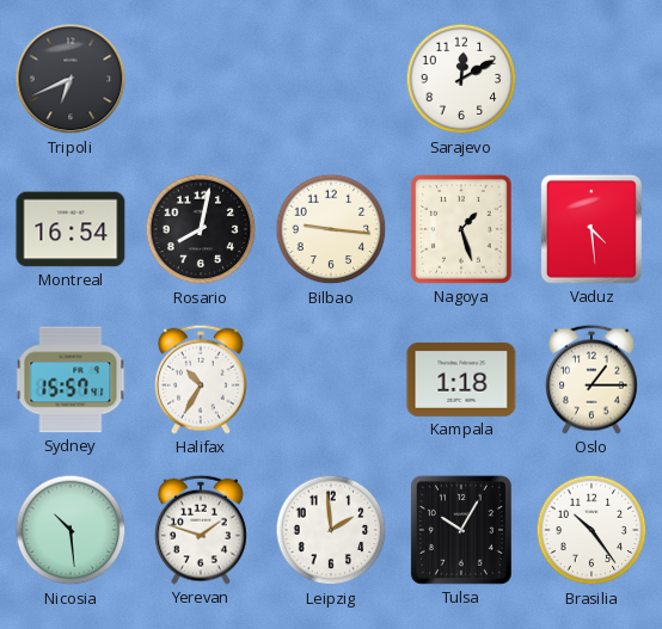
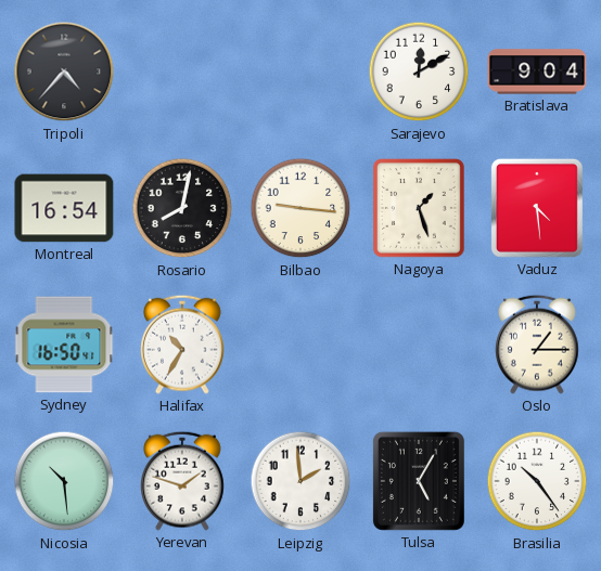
Tripoli: 6:41 -> 4:37
Bratislava: none -> 9:04
Sydney: 15:57 -> 16:50
Kampala: 1:18 -> none
Tulsa: 10:05 -> 5:05
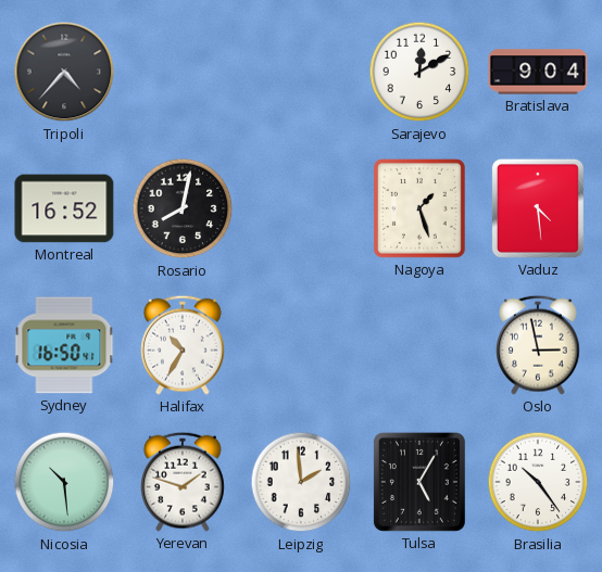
Montreal: 16:54 -> 16:52
Bilbao: 9:16 -> none
Oslo: 1:15 -> 2:58
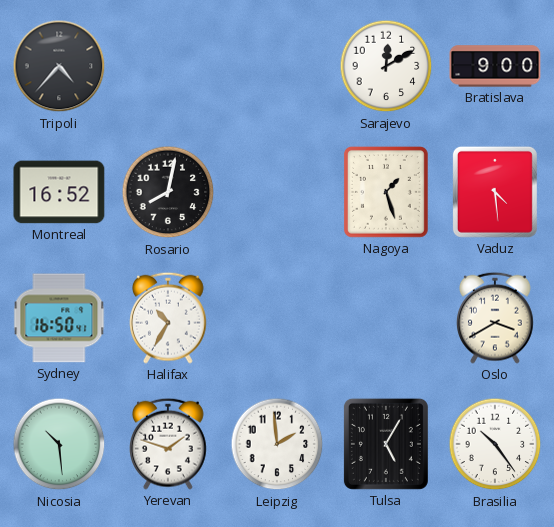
Bratislava: 9:04 -> 9:00
Oslo: 2:58 -> 3:40
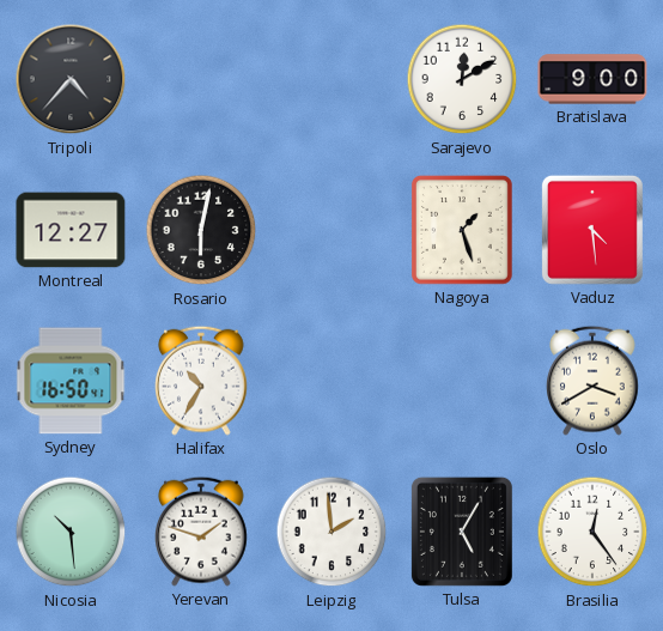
Montreal: 16:52 -> 12:27
Rosario: 8:02 -> 6:02
Brasilia: 10:24 -> 12:24
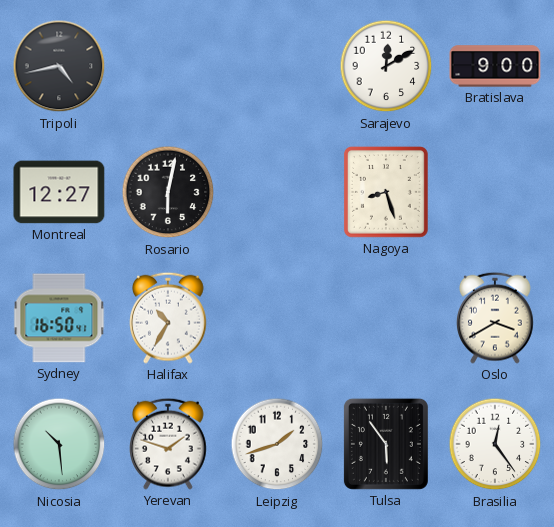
Tripoli: 4:37 -> 4:43
Nagoya: 1:27 -> 8:27
Vaduz: 4:29 -> none
Leipzig: 1:59 -> 1:42
Tulsa: 5:05 -> 5:54
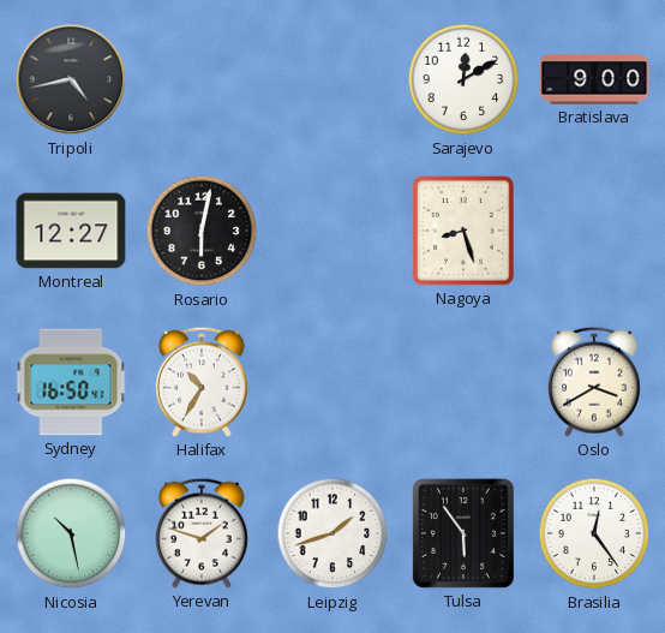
Nicosia: 10:29 -> 10:28
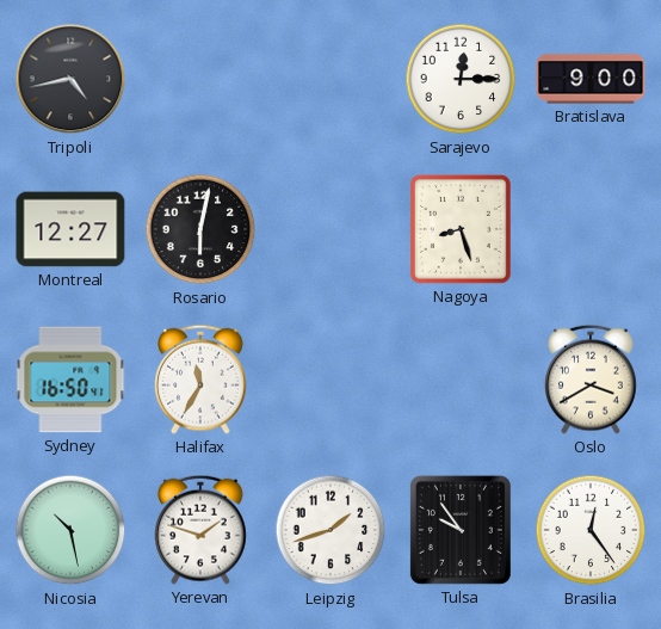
Sarajevo: 12:10 -> 12:15
Halifax: 10:35 -> 11:35
Tulsa: 5:54 -> 9:54
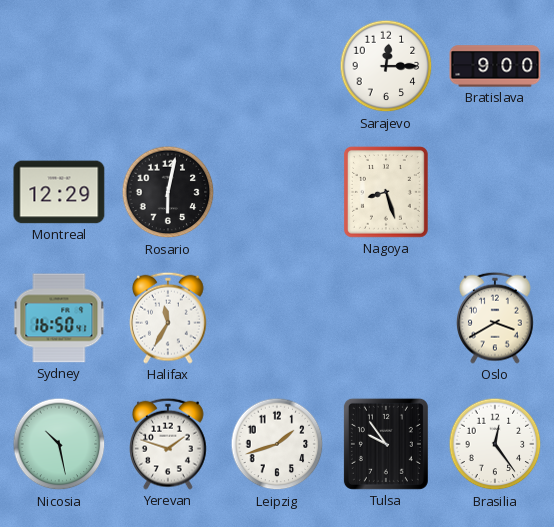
Tripoli: 4:43 -> none
Montreal: 12:27 -> 12:29
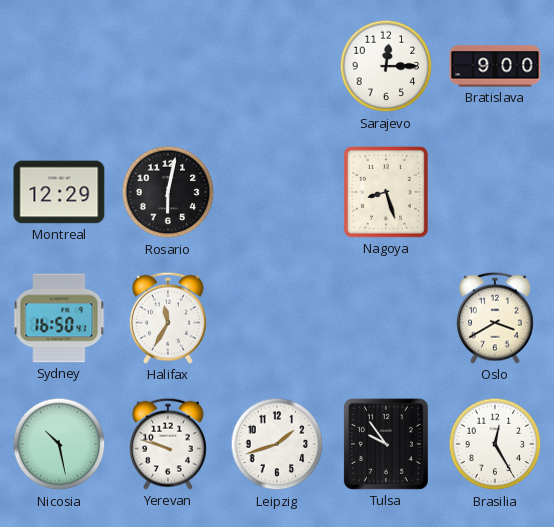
Yerevan: 1:48 -> 9:48
Brasilia: 12:24 -> 12:25
